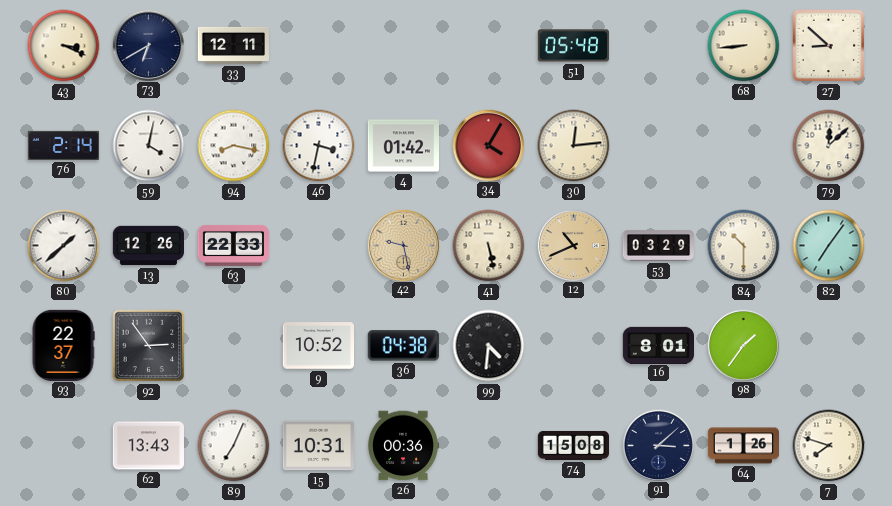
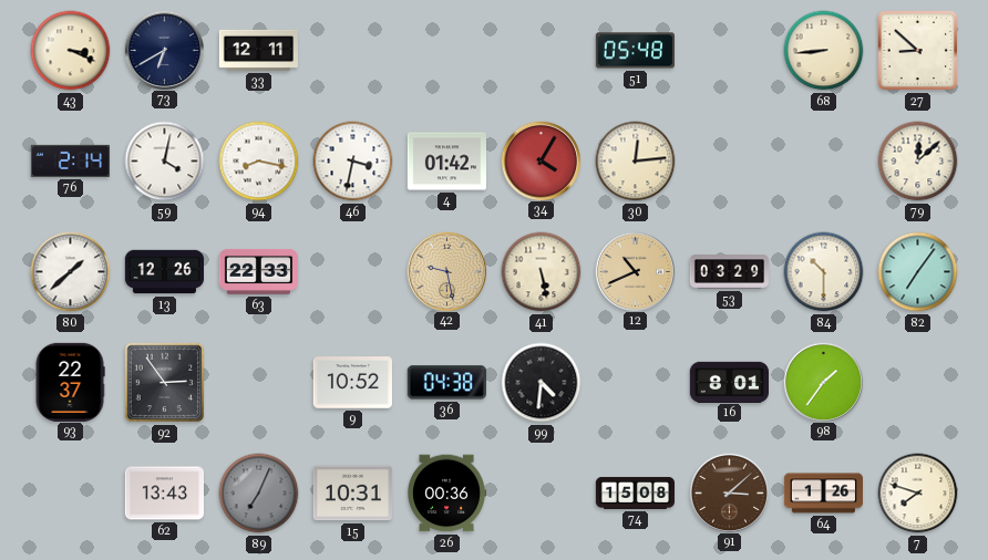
89 dial: white -> grey
91 dial: navy -> brown
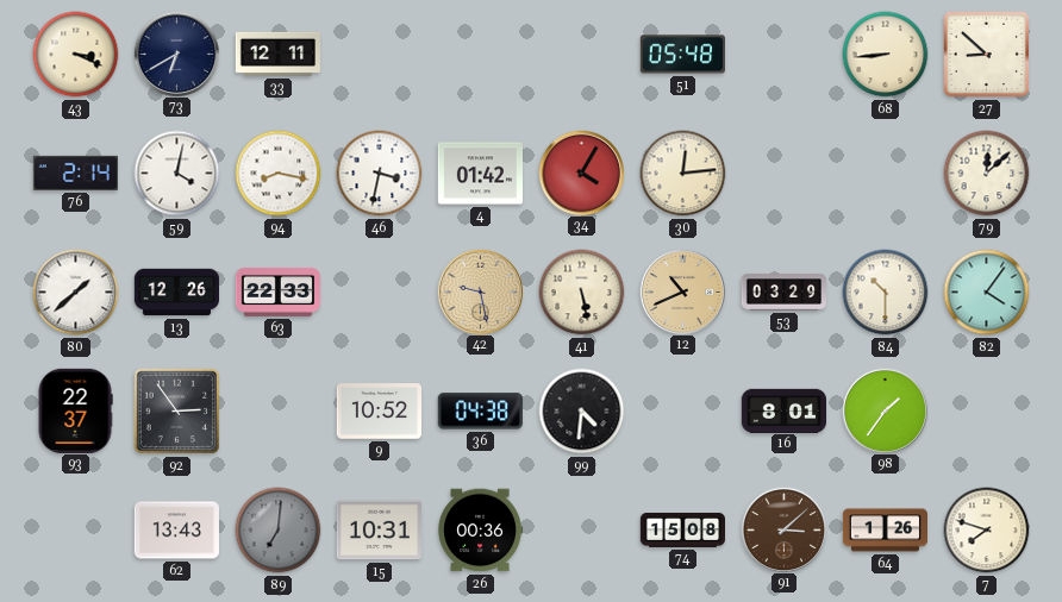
82: 7:06 -> 4:06
89: 7:04 -> 7:01
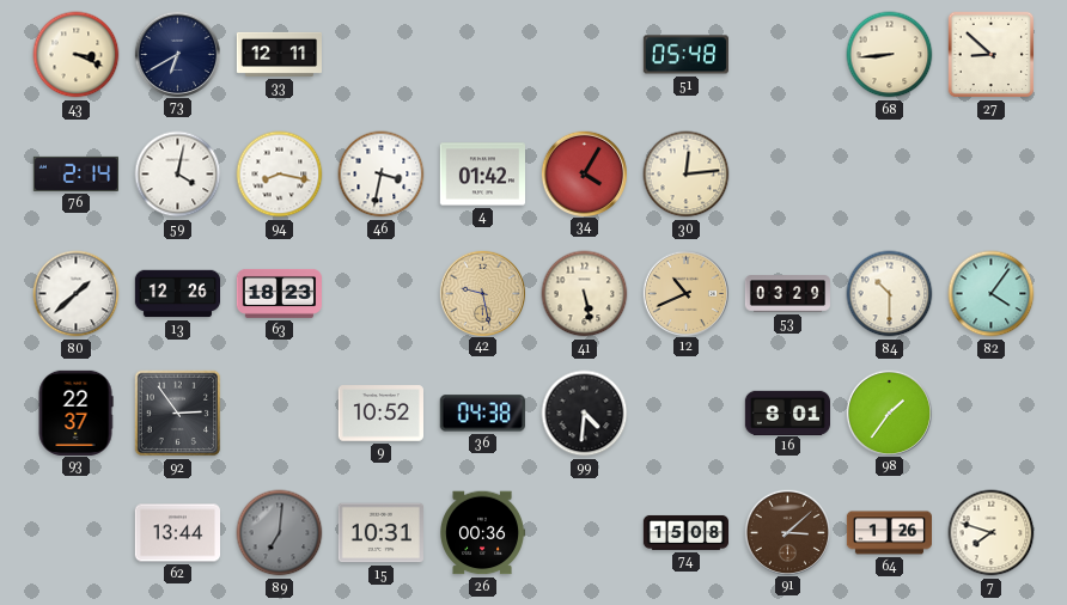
79: 12:08 -> none
63: 22:33 -> 18:23
62: 13:43 -> 13:44
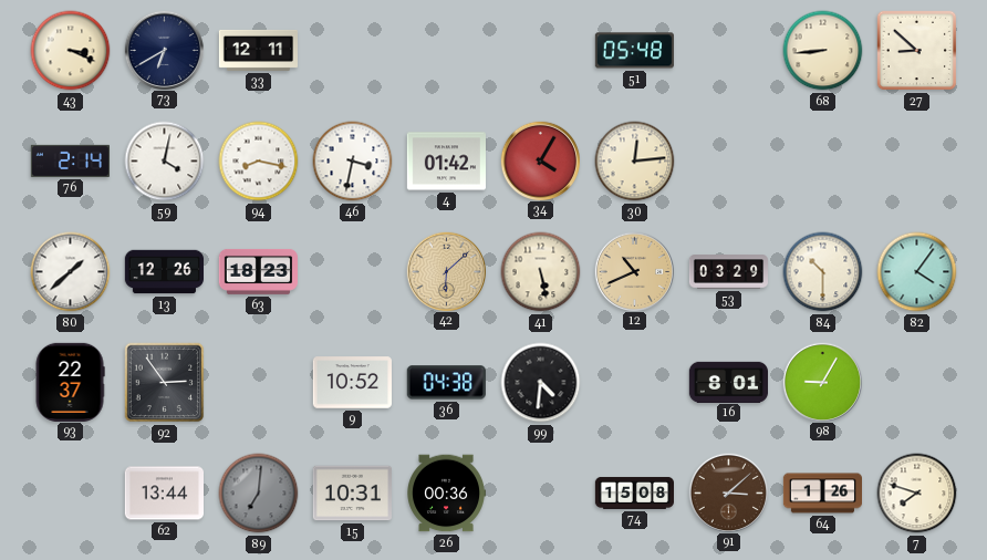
42: 9:28 -> 6:08
98: 1:36 -> 9:05
